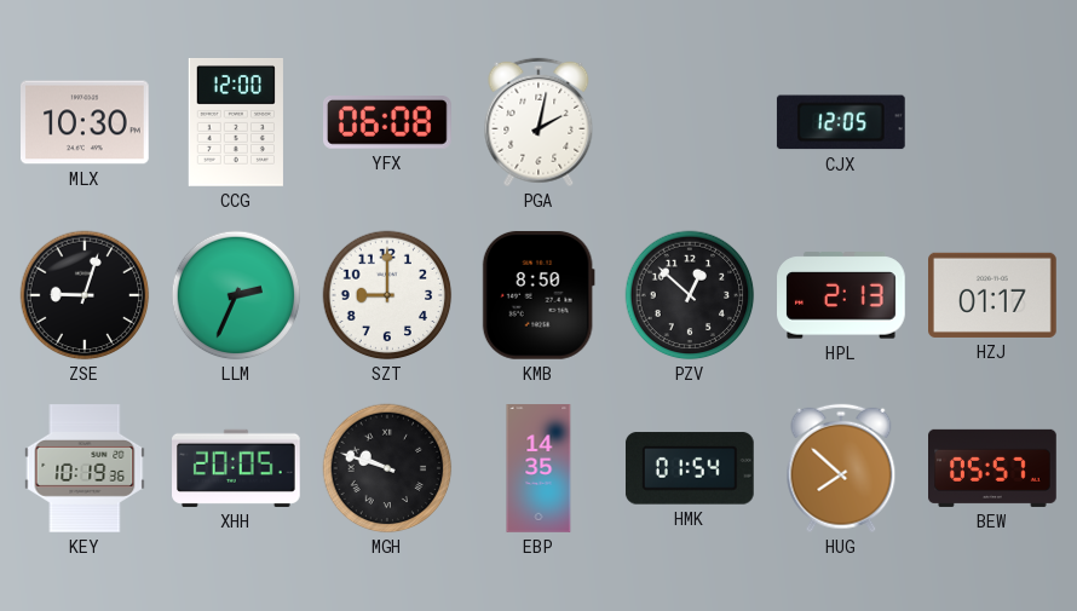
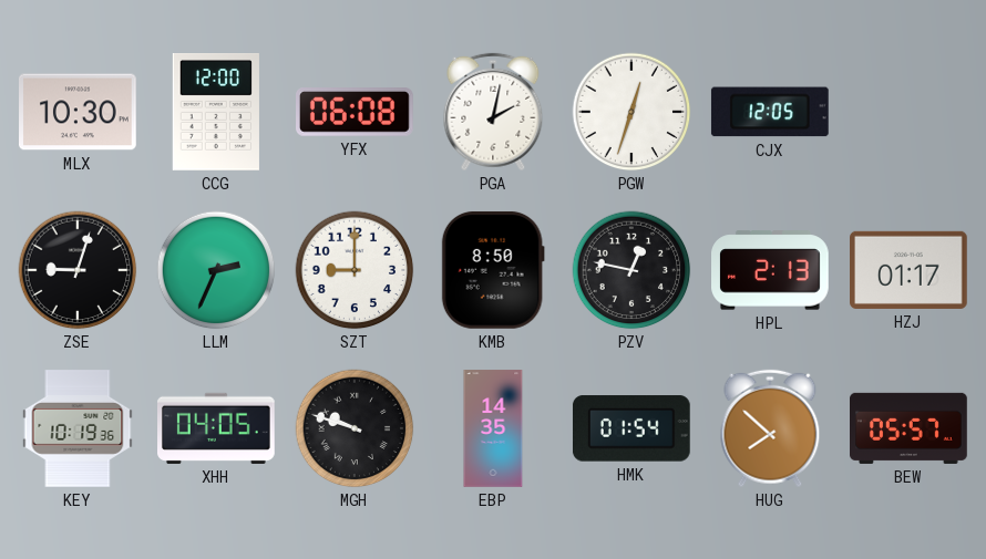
PGW: none -> 12:33
PZV: 12:52 -> 12:47
XHH: 20:05 -> 04:05
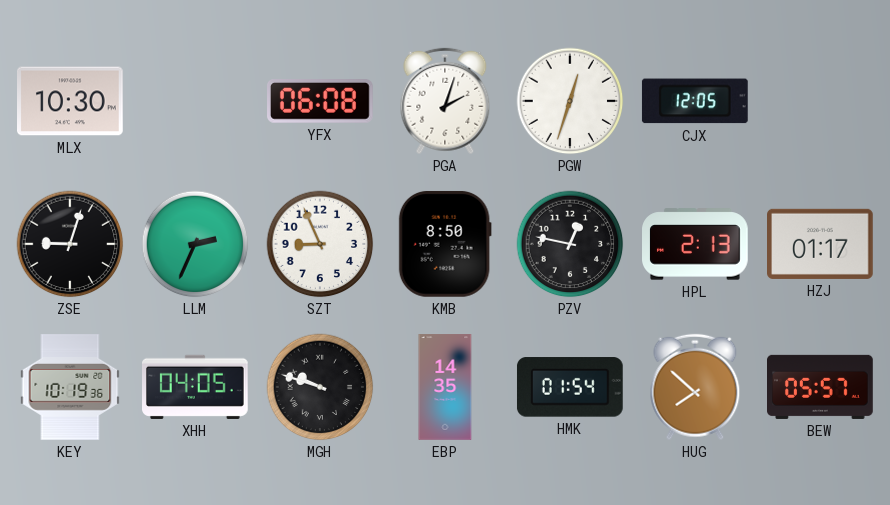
CCG: 12:00 -> none
PGA: 2:02 -> 2:03
SZT: 9:00 -> 8:56
